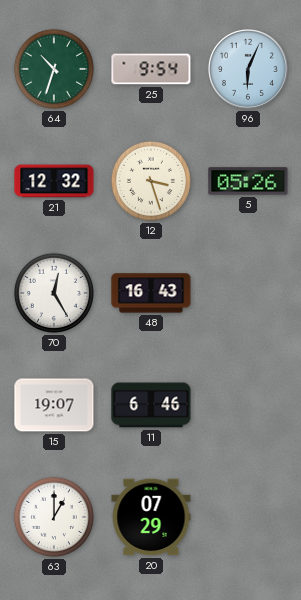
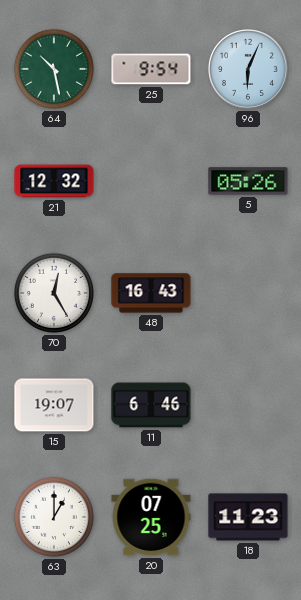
64: 10:33 -> 10:28
12: 3:27 -> none
20: 07:29 -> 07:25
18: none -> 11:23
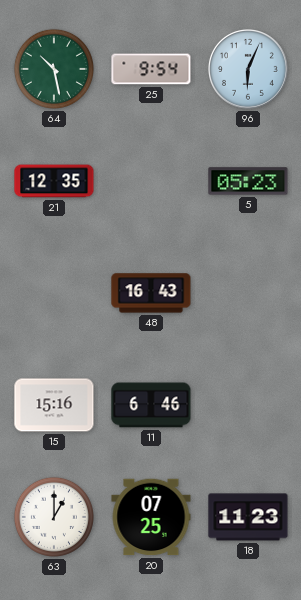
21: 12:32 -> 12:35
5: 05:26 -> 05:23
70: 12:25 -> none
15: 19:07 -> 15:16
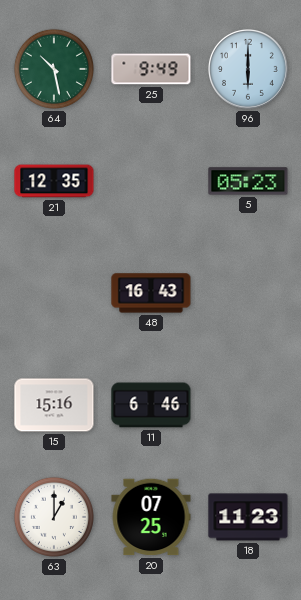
25: 9:54 -> 9:49
96: 6:04 -> 6:00
